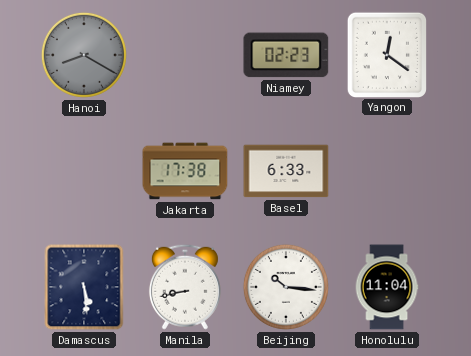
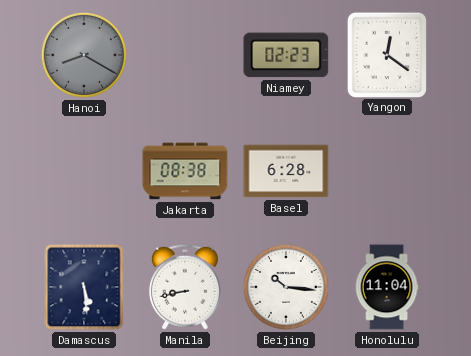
Jakarta: 17:38 -> 08:38
Basel: 6:33 -> 6:28
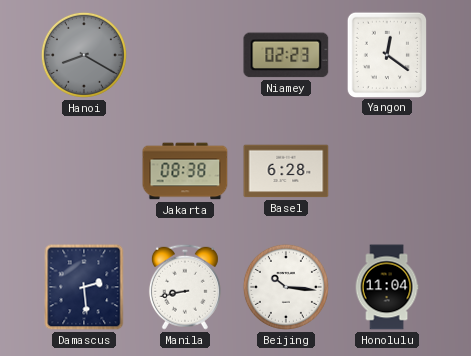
Damascus: 5:29 -> 2:29
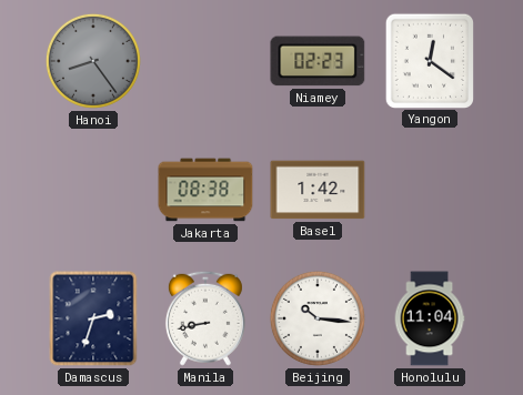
Hanoi: 8:20 -> 8:24
Basel: 6:28 -> 1:42
Damascus: 2:29 -> 2:33
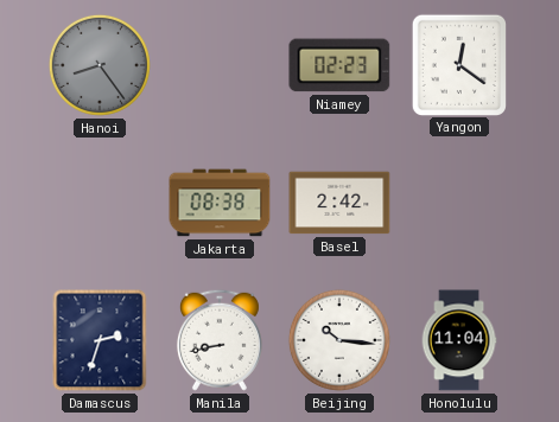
Basel: 1:42 -> 2:42
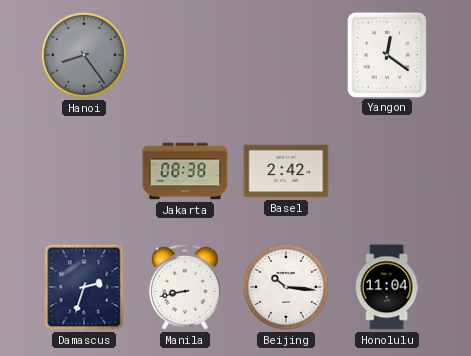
Niamey: 02:23 -> none
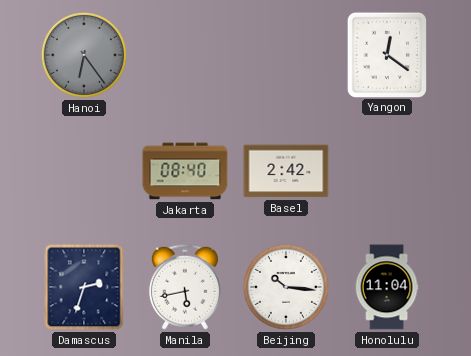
Hanoi: 8:24 -> 6:24
Jakarta: 08:38 -> 08:40
Manila: 8:43 -> 5:43
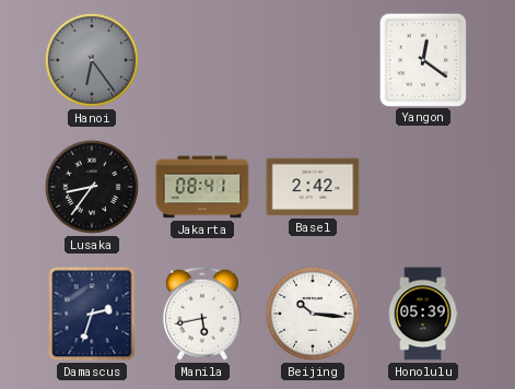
Lusaka: none -> 8:36
Jakarta: 08:40 -> 08:41
Honolulu: 11:04 -> 05:39
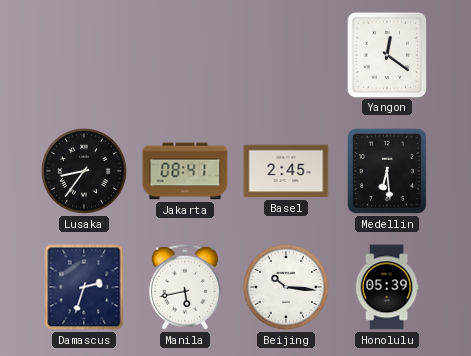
Hanoi: 6:24 -> none
Basel: 2:42 -> 2:45
Medellin: none -> 6:29
